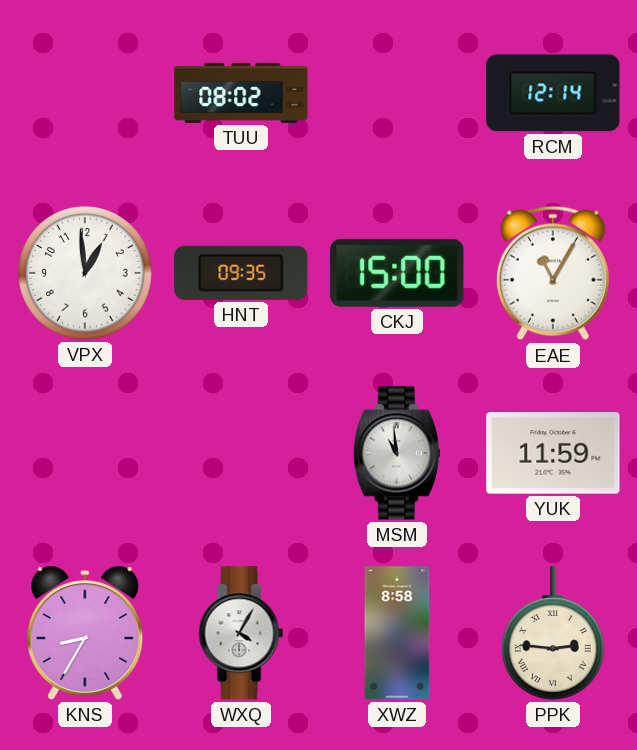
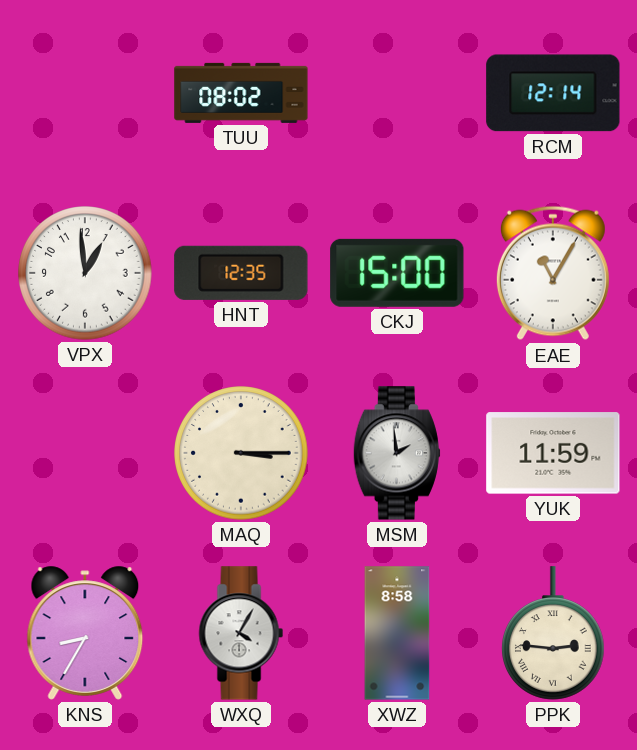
HNT: 09:35 -> 12:35
MAQ: none -> 3:15
MSM: 10:59 -> 1:59
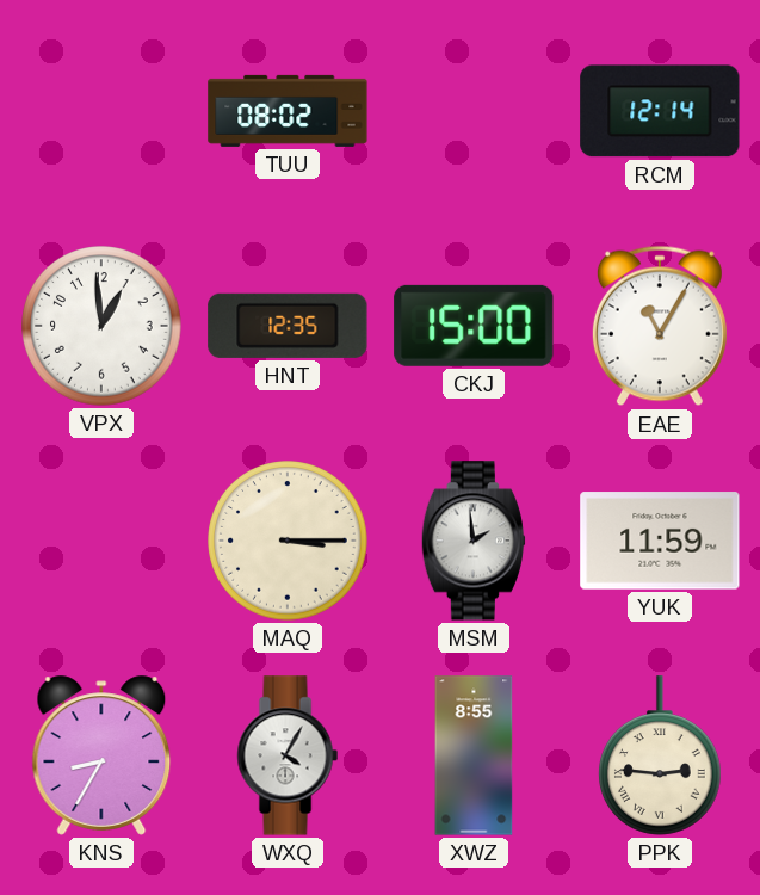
XWZ: 8:58 -> 8:55
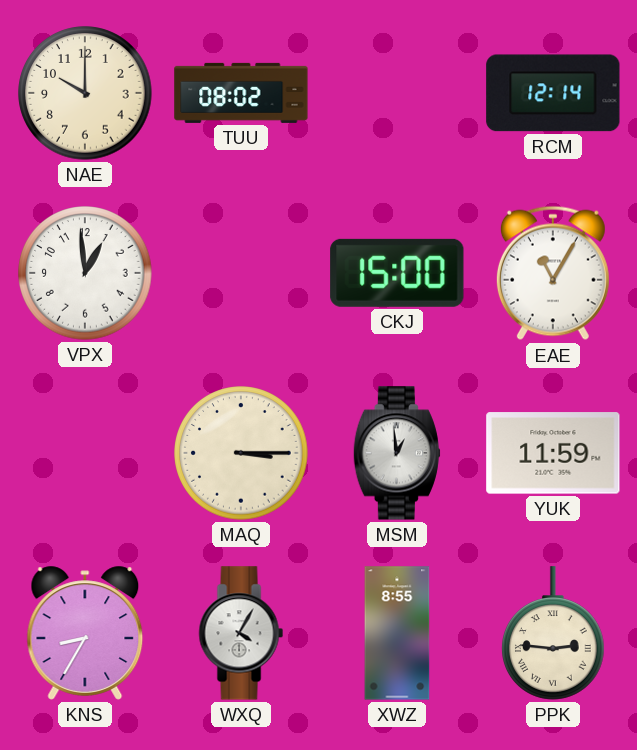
NAE: none -> 10:00
HNT: 12:35 -> none
MSM: 1:59 -> 12:59
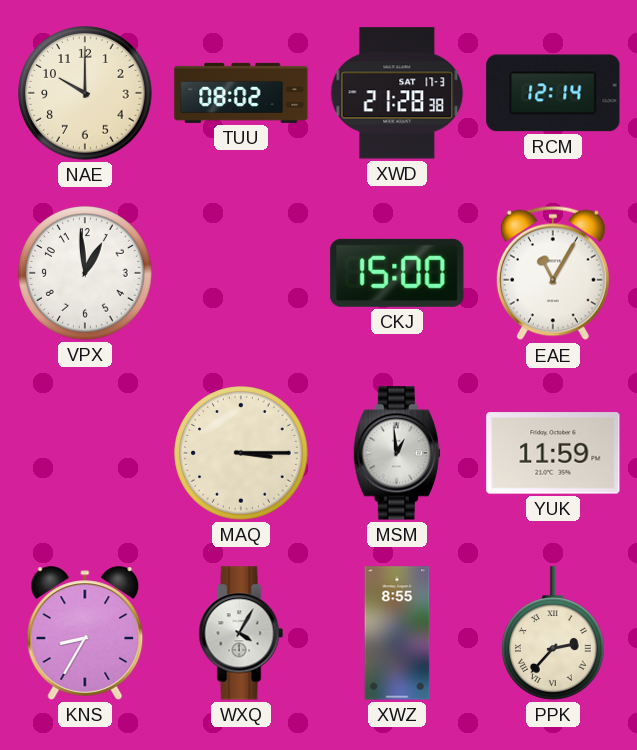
XWD: none -> 21:28
PPK: 2:46 -> 2:37
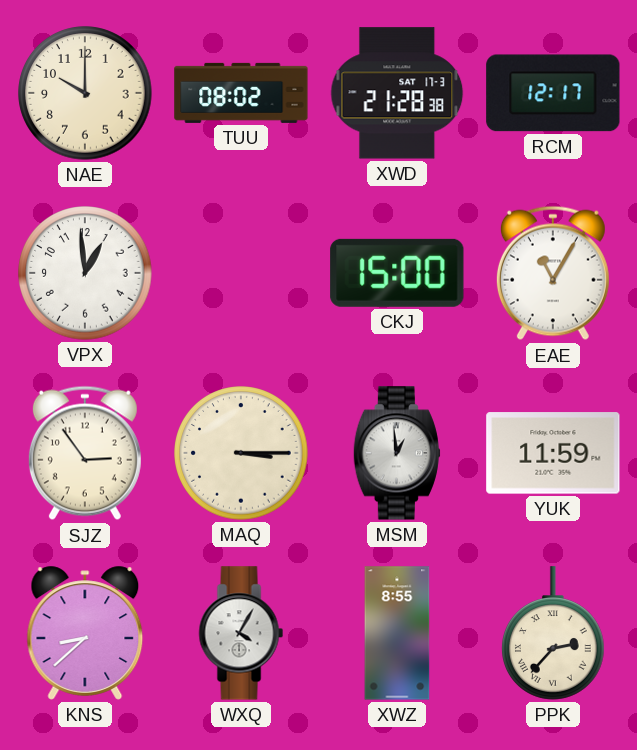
RCM: 12:14 -> 12:17
SJZ: none -> 2:54
KNS: 8:35 -> 8:38
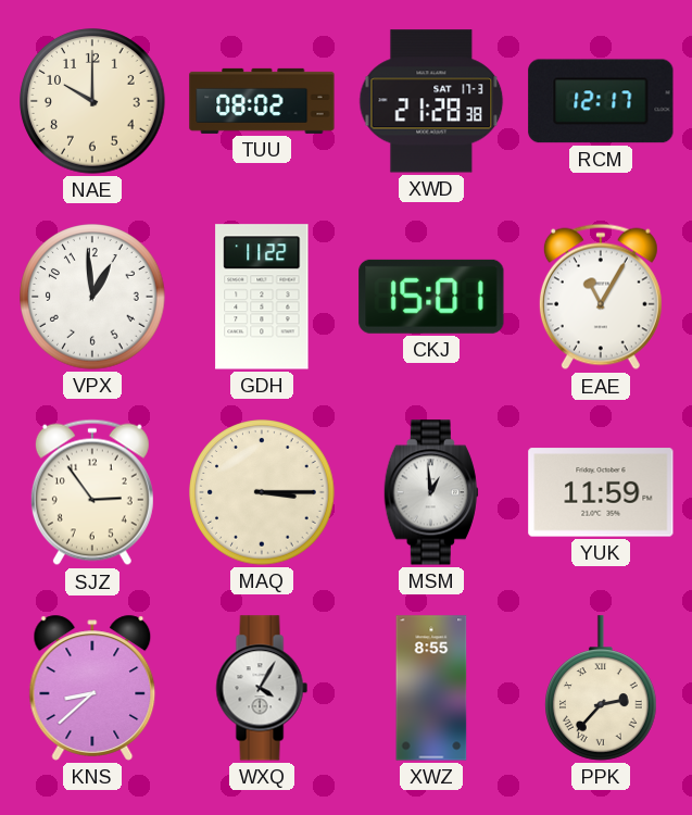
GDH: none -> 11:22
CKJ: 15:00 -> 15:01
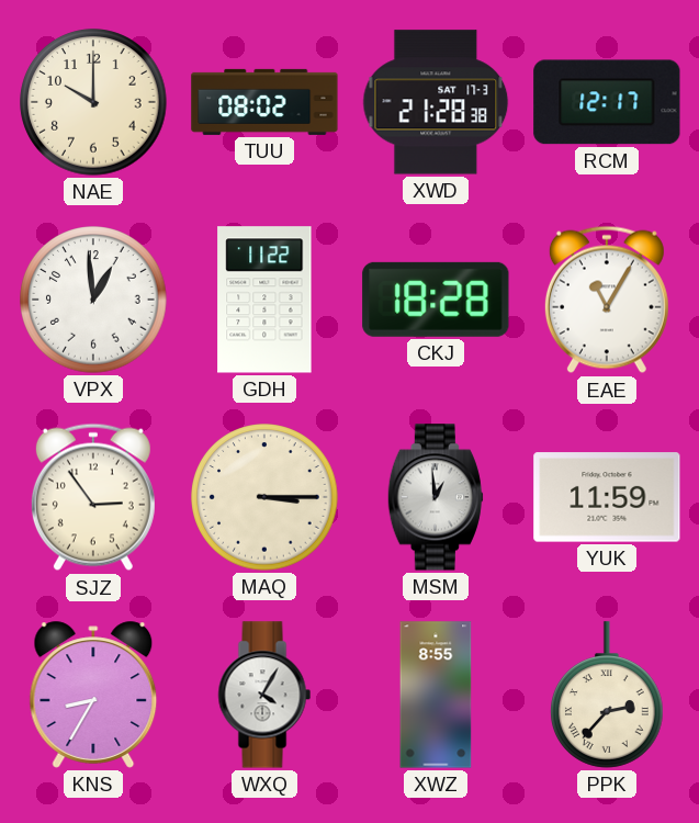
CKJ: 15:01 -> 18:28
KNS: 8:38 -> 8:35
